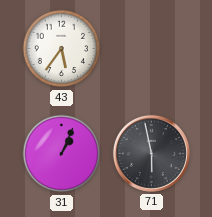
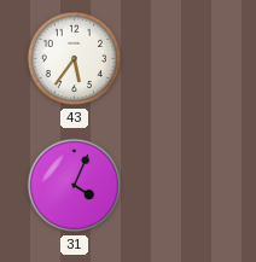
31: 1:04 -> 4:04
71: 5:58 -> none
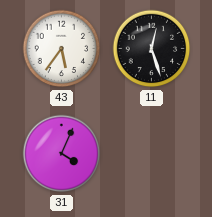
11: none -> 12:27
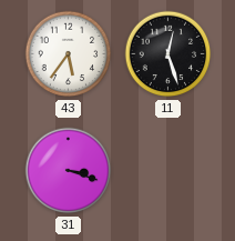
31: 4:04 -> 3:18
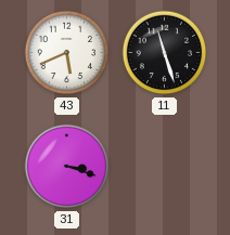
43: 5:36 -> 5:41
11: 12:27 -> 11:27
